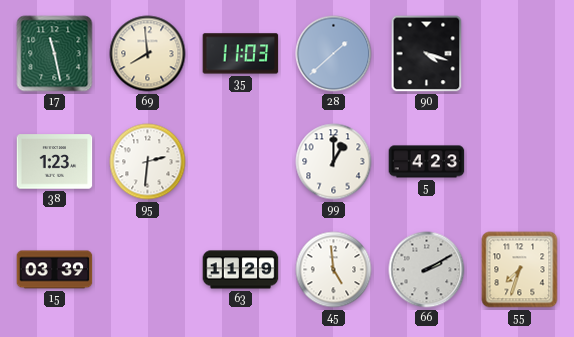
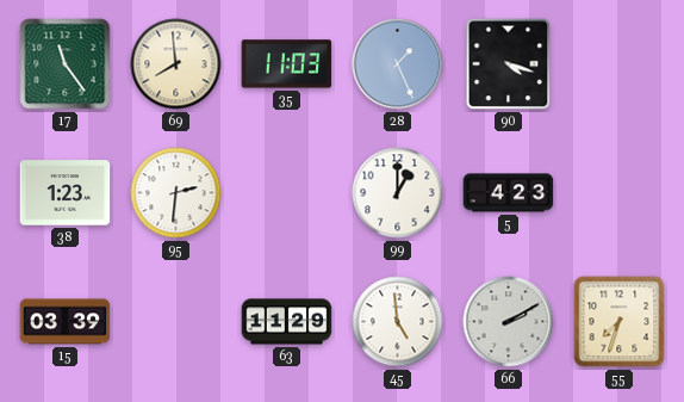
17: 11:28 -> 11:24
28: 1:38 -> 1:26
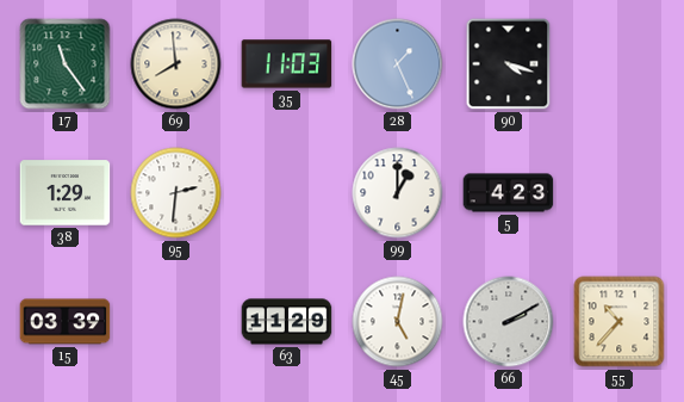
38: 1:23 -> 1:29
45: 4:59 -> 5:02
55: 7:33 -> 10:37
